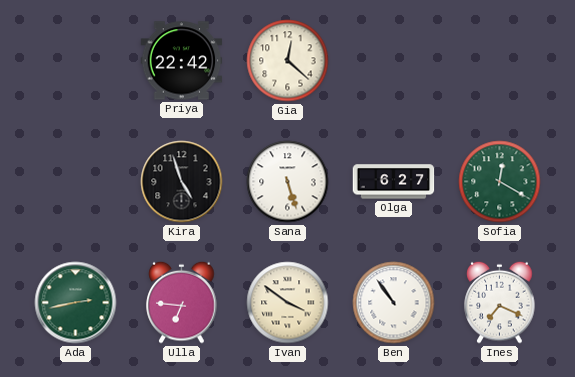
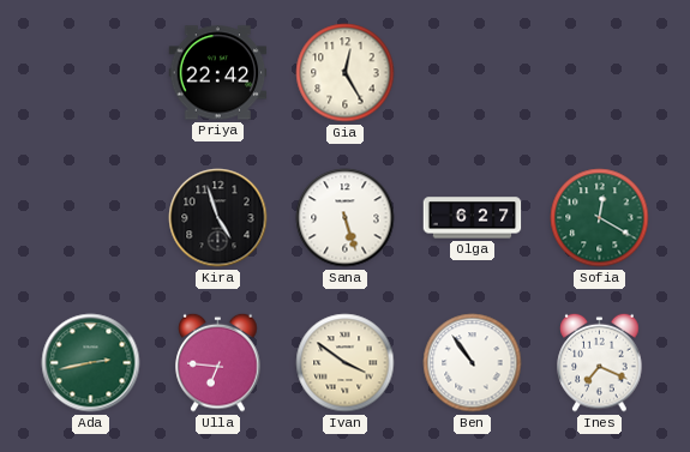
Gia: 12:22 -> 12:25
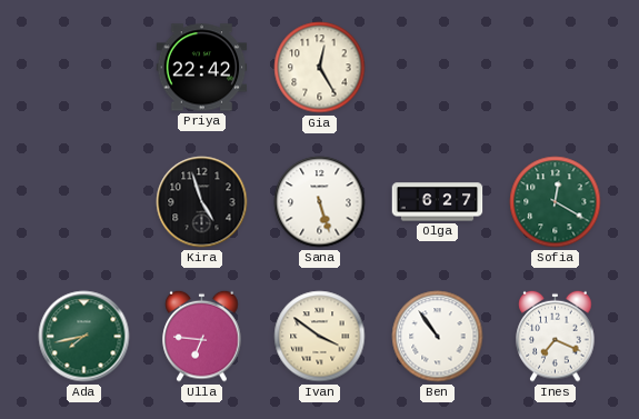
Ada: 2:43 -> 7:43
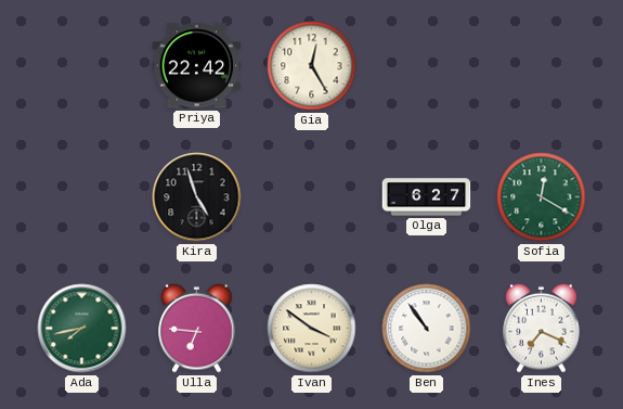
Sana: 5:27 -> none
